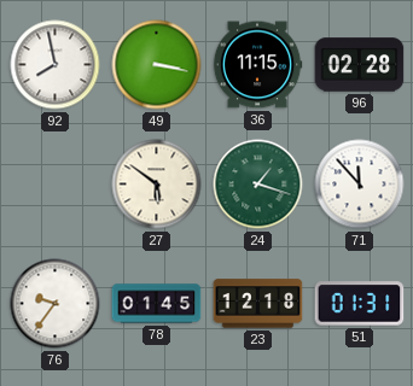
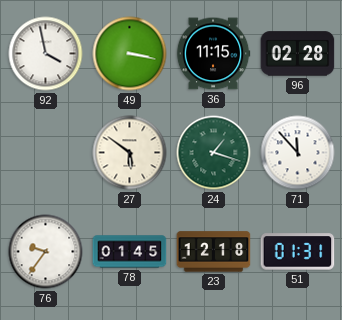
92: 7:58 -> 3:58
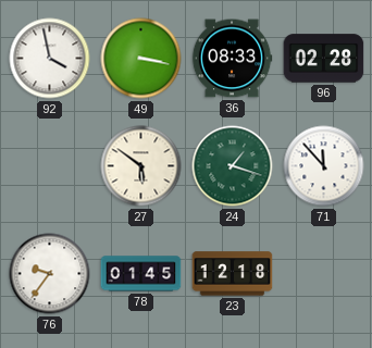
36: 11:15 -> 08:33
51: 01:31 -> none
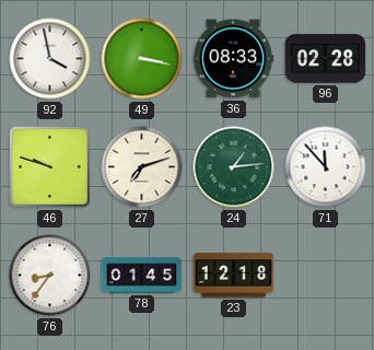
46: none -> 9:48
27: 5:51 -> 7:12
24: 1:18 -> 1:14
76: 9:36 -> 8:36
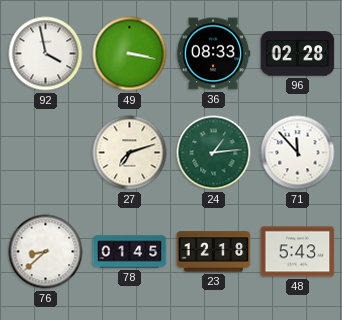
46: 9:48 -> none
76: 8:36 -> 8:38
48: none -> 5:43
